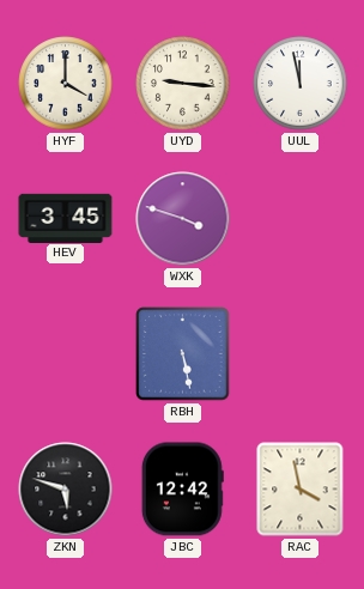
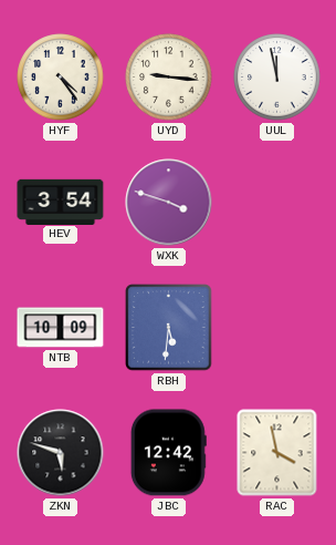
HYF: 4:00 -> 4:24
HEV: 3:45 -> 3:54
NTB: none -> 10:09
RBH: 5:28 -> 5:31
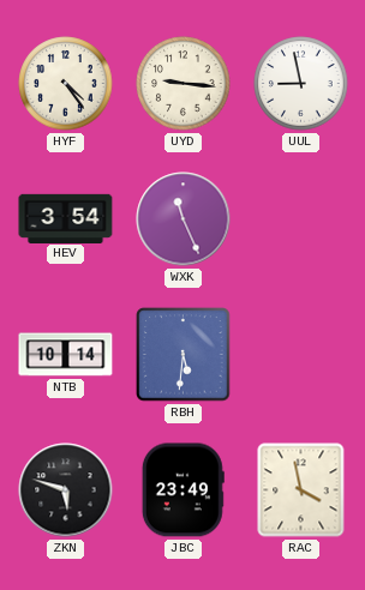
UUL: 11:58 -> 8:58
WXK: 3:48 -> 11:26
NTB: 10:09 -> 10:14
JBC: 12:42 -> 23:49
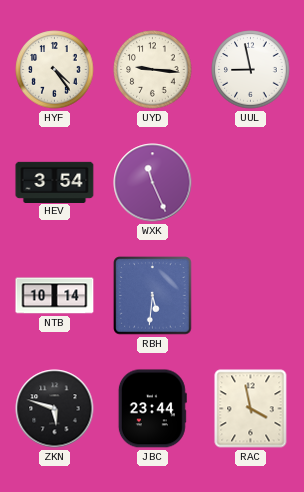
JBC: 23:49 -> 23:44
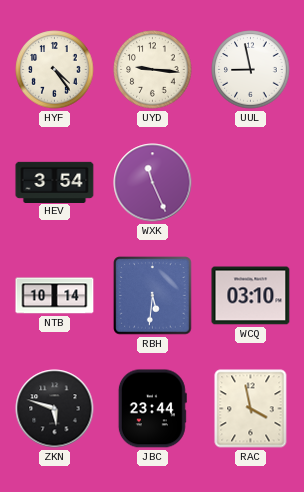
WCQ: none -> 03:10
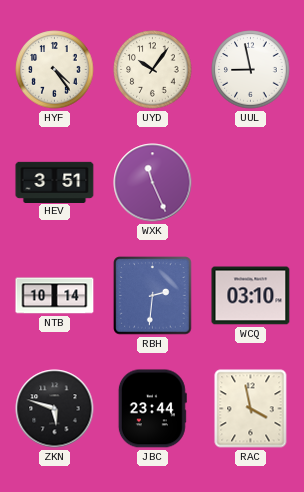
UYD: 9:16 -> 10:06
HEV: 3:54 -> 3:51
RBH: 5:31 -> 2:31
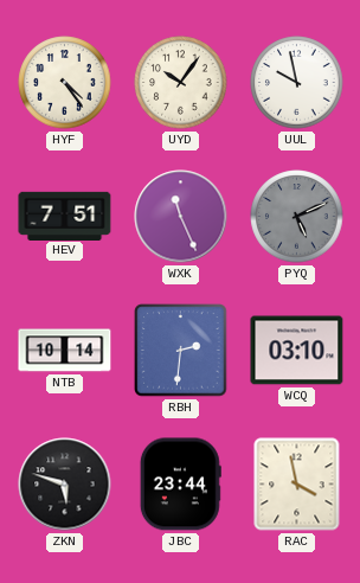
UUL: 8:58 -> 9:58
HEV: 3:51 -> 7:51
PYQ: none -> 5:11
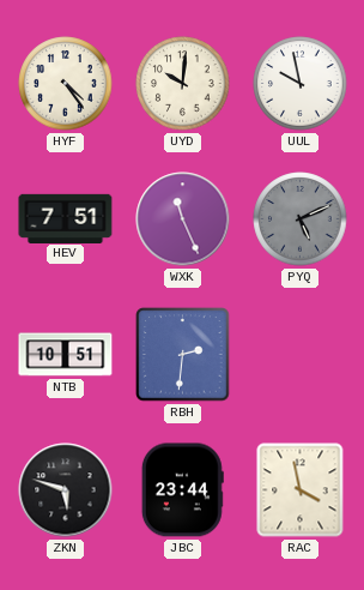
UYD: 10:06 -> 10:01
NTB: 10:14 -> 10:51
WCQ: 03:10 -> none
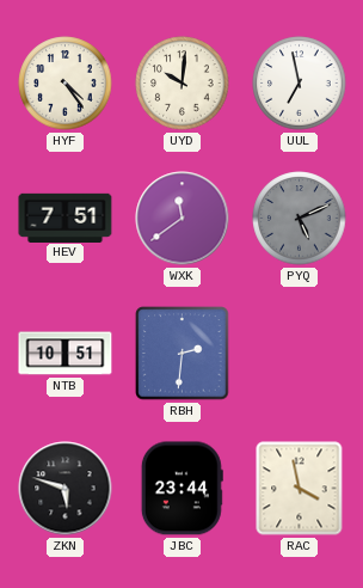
UUL: 9:58 -> 6:58
WXK: 11:26 -> 11:39
